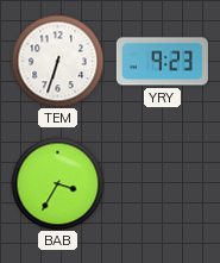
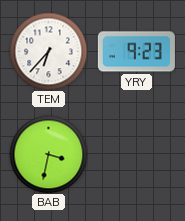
TEM: 6:33 -> 6:37
BAB: 3:35 -> 3:32
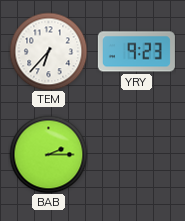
BAB: 3:32 -> 2:15
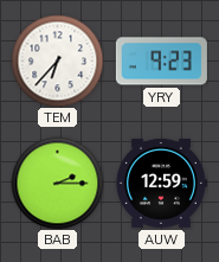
AUW: none -> 12:59
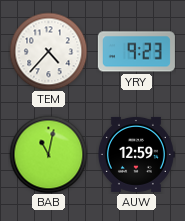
TEM: 6:37 -> 4:37
BAB: 2:15 -> 11:02
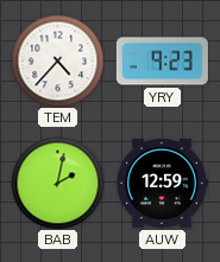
BAB: 11:02 -> 2:02
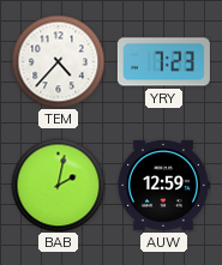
YRY: 9:23 -> 7:23
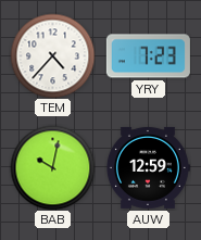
BAB: 2:02 -> 10:02
